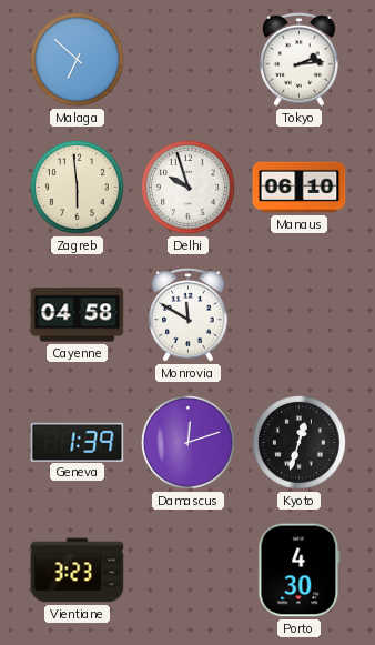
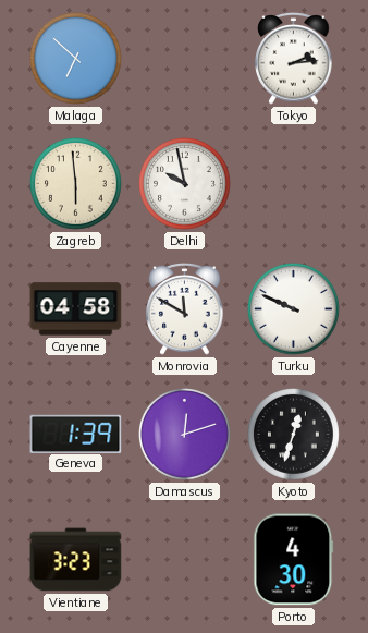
Delhi: 9:57 -> 9:58
Manaus: 06:10 -> none
Turku: none -> 9:49
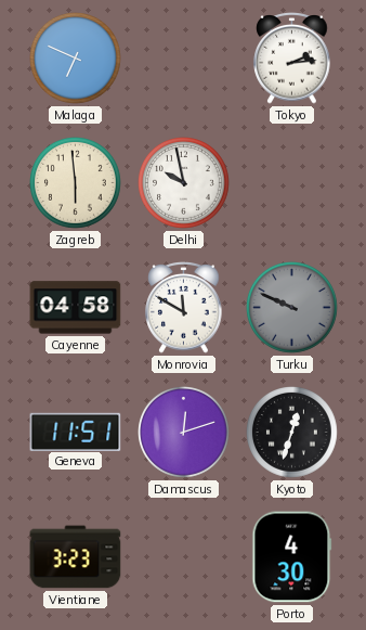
Malaga: 6:52 -> 6:49
Turku dial: white -> grey
Geneva: 1:39 -> 11:51
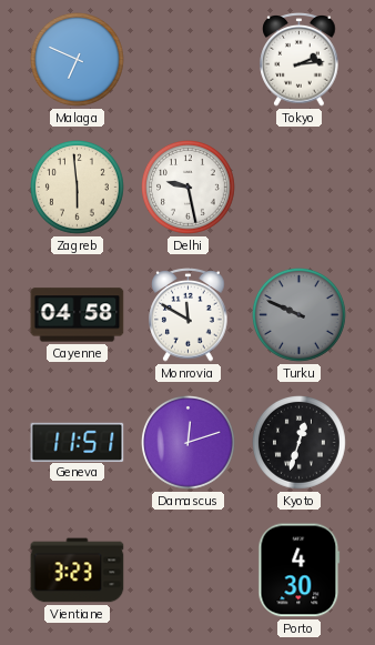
Delhi: 9:58 -> 9:28
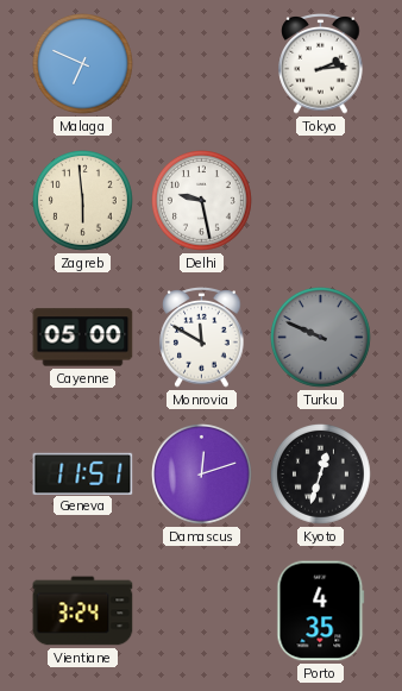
Cayenne: 04:58 -> 05:00
Vientiane: 3:23 -> 3:24
Porto: 4:30 -> 4:35
